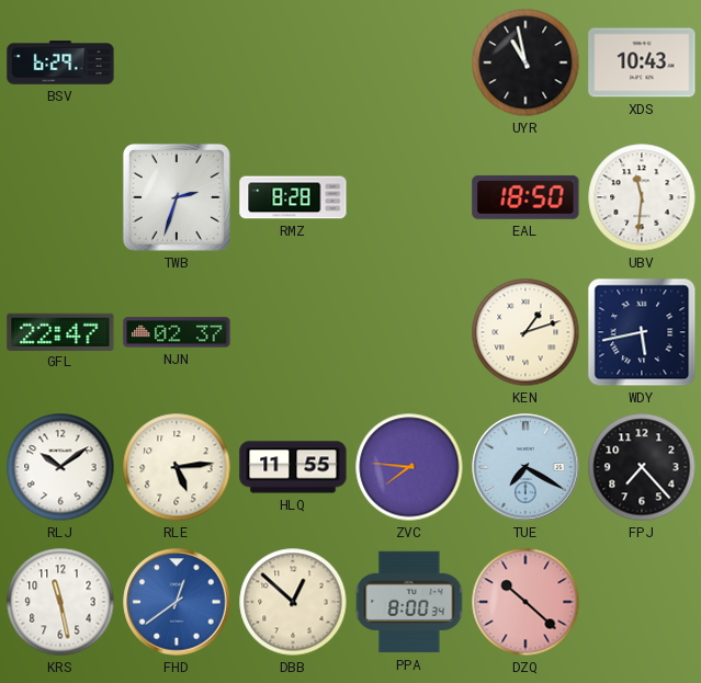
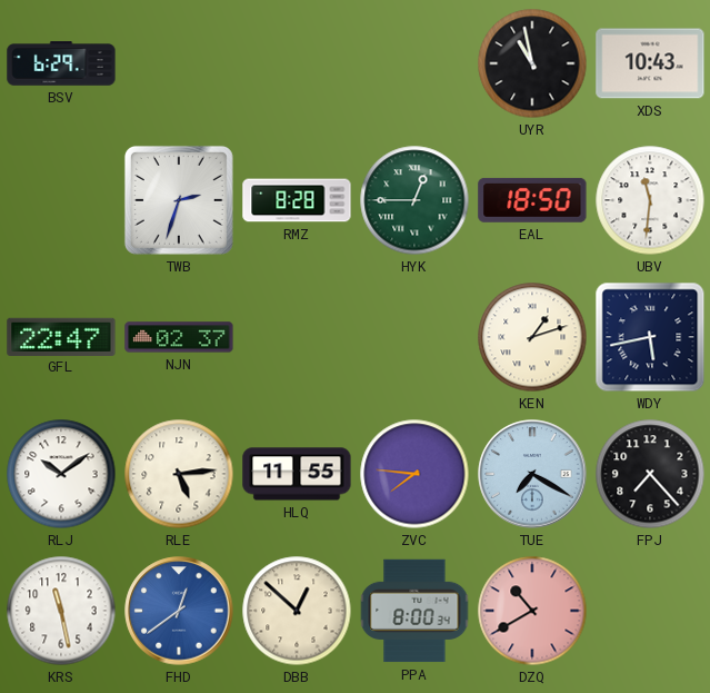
HYK: none -> 12:45
DZQ: 10:22 -> 10:40
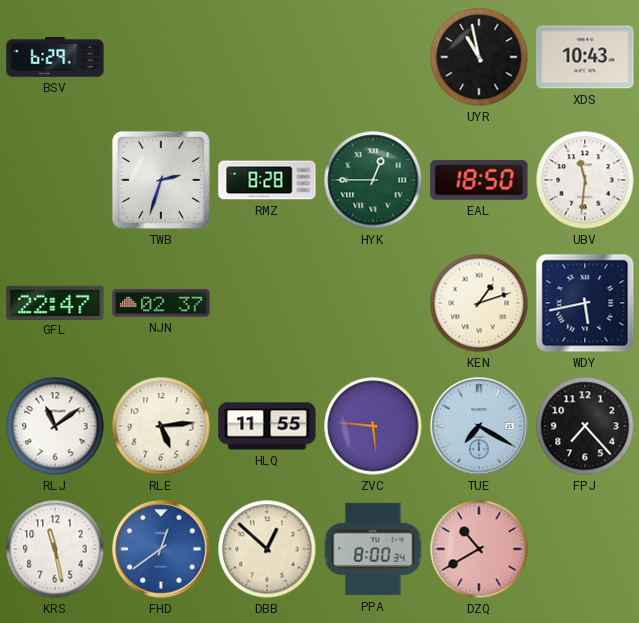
RLJ: 10:09 -> 11:09
ZVC: 7:46 -> 5:46
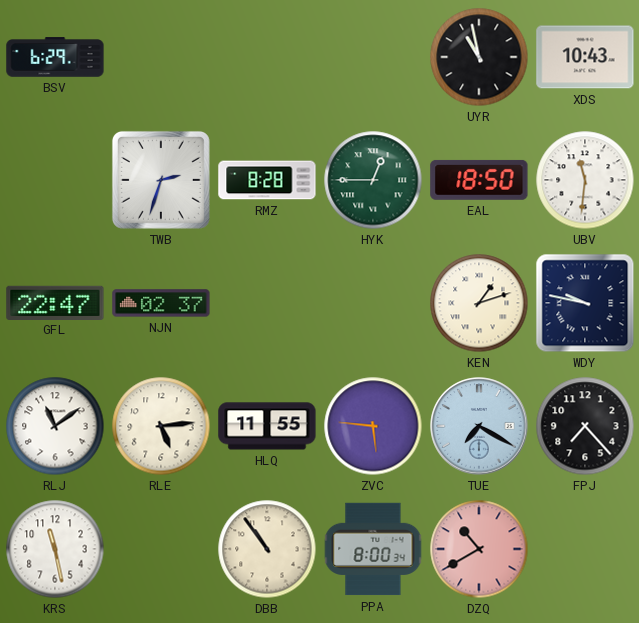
WDY: 5:43 -> 9:47
FHD: 12:39 -> none
DBB: 12:52 -> 10:54
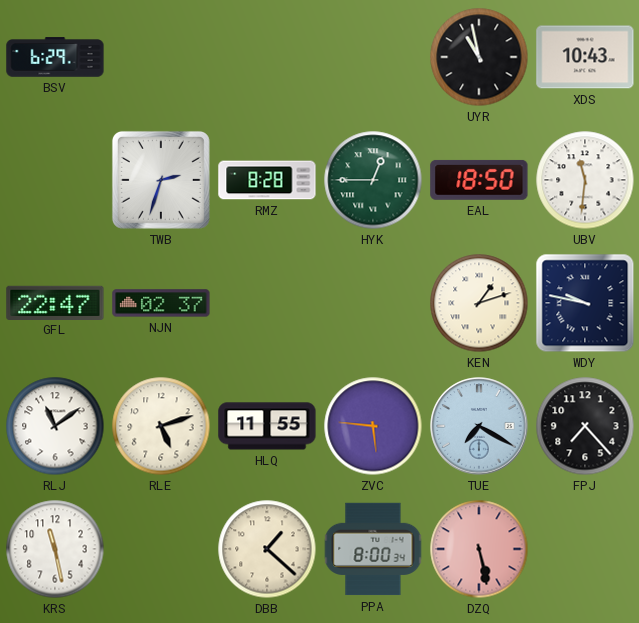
RLE: 5:14 -> 5:12
DBB: 10:54 -> 1:22
DZQ: 10:40 -> 5:28
